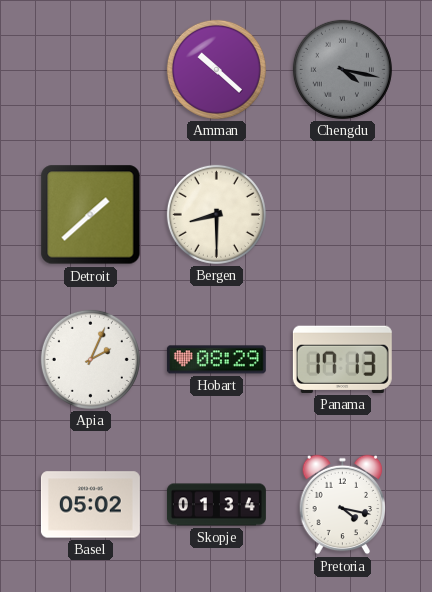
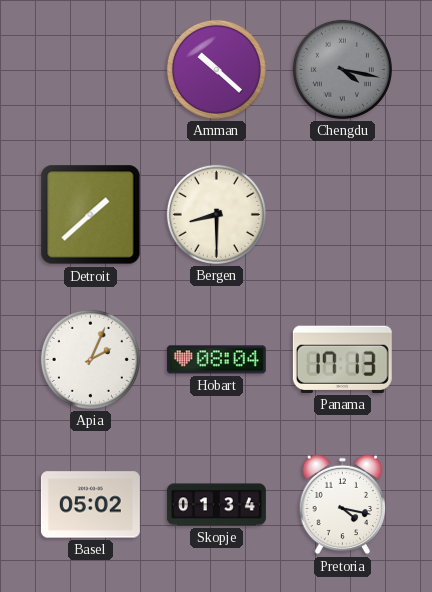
Hobart: 08:29 -> 08:04
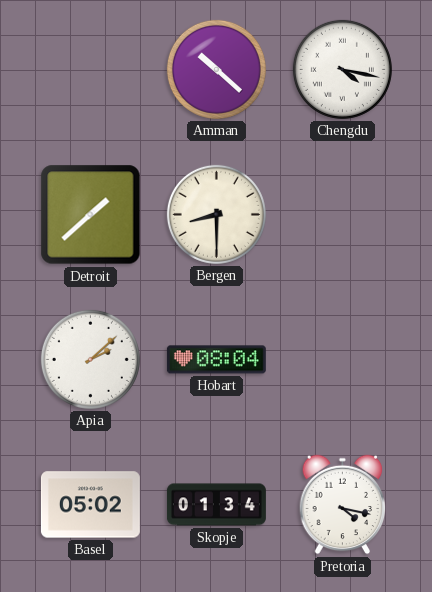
Chengdu dial: grey -> white
Apia: 2:04 -> 2:08
Panama: 17:13 -> none
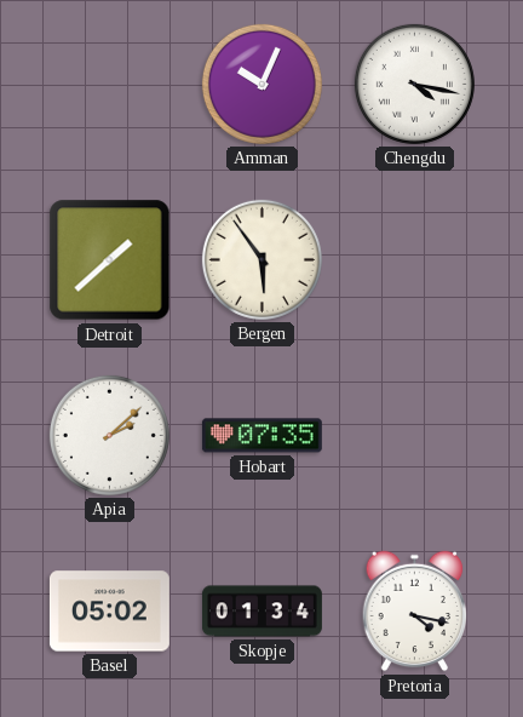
Amman: 10:22 -> 10:04
Bergen: 8:30 -> 5:54
Hobart: 08:04 -> 07:35
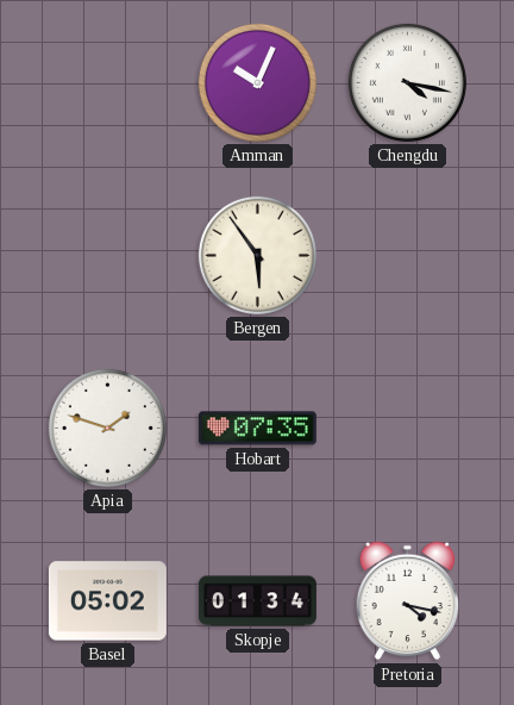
Detroit: 1:38 -> none
Apia: 2:08 -> 1:48
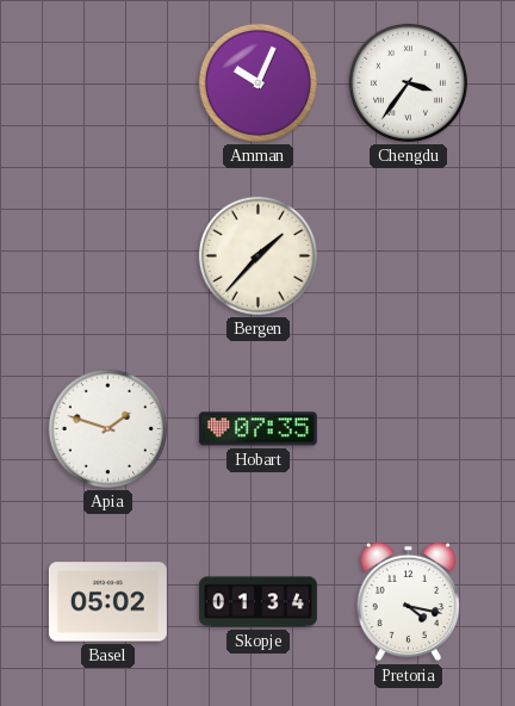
Chengdu: 4:17 -> 3:36
Bergen: 5:54 -> 1:37
